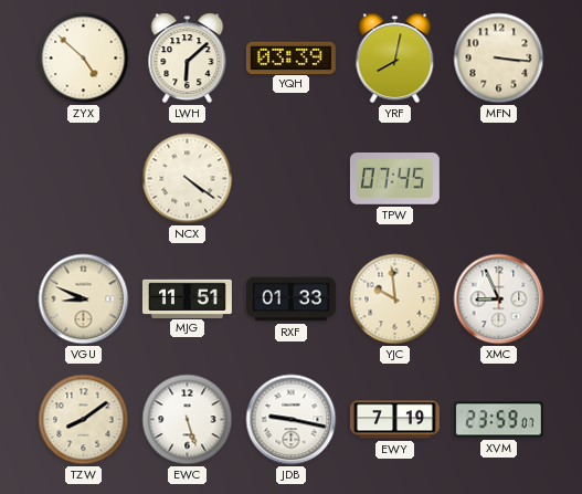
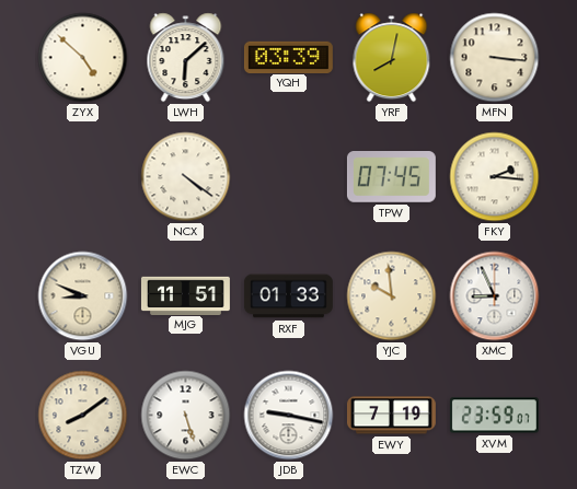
FKY: none -> 2:16
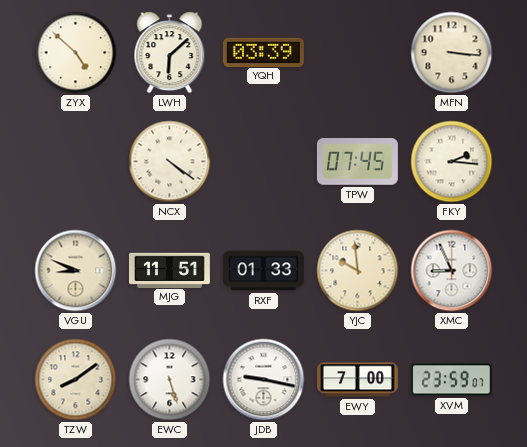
YRF: 8:02 -> none
EWY: 7:19 -> 7:00
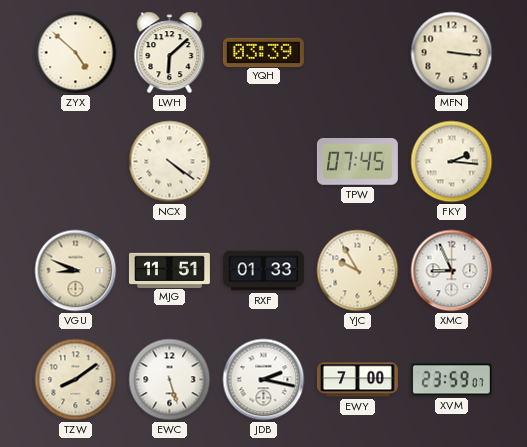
YJC: 9:59 -> 9:55
JDB: 9:17 -> 2:17
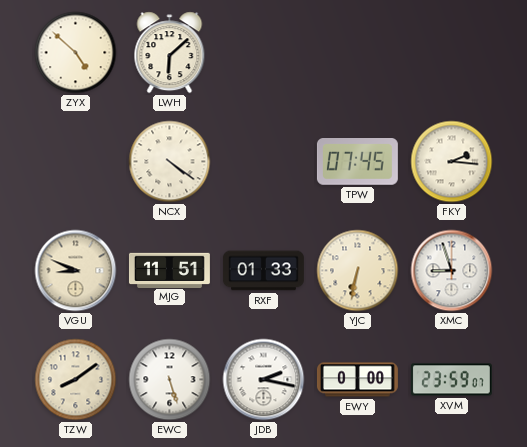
YQH: 03:39 -> none
MFN: 3:16 -> none
YJC: 9:55 -> 6:32
XMC: 8:56 -> 8:57
EWY: 7:00 -> 0:00
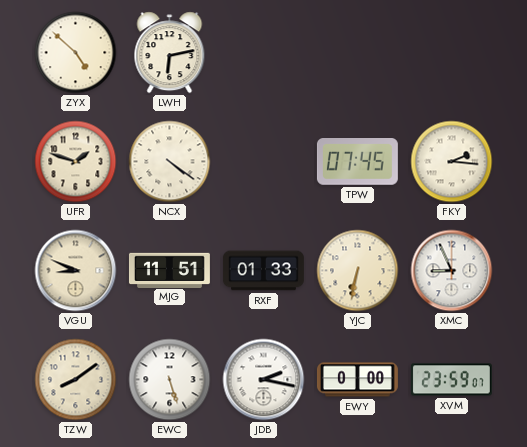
LWH: 6:08 -> 6:13
UFR: none -> 1:48
XMC: 8:57 -> 8:56
